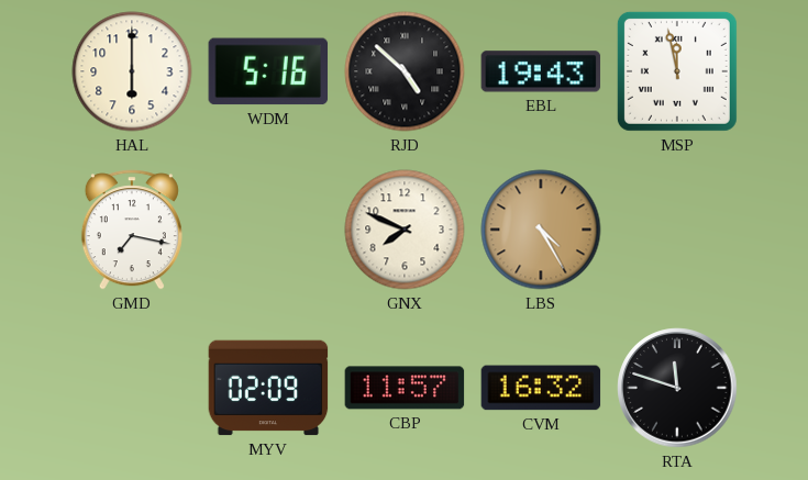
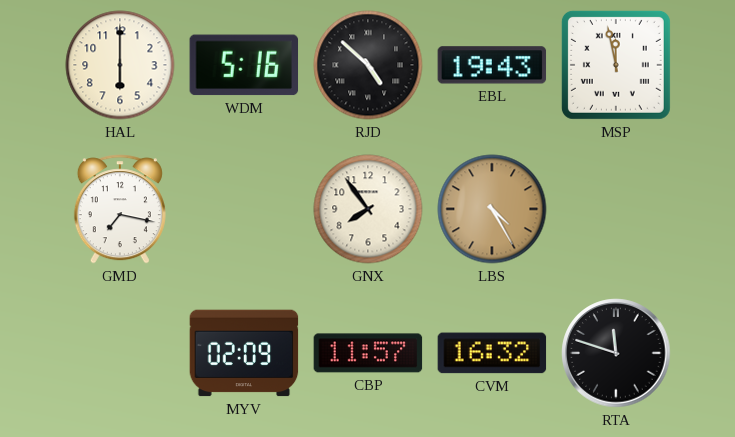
GNX: 7:49 -> 7:54
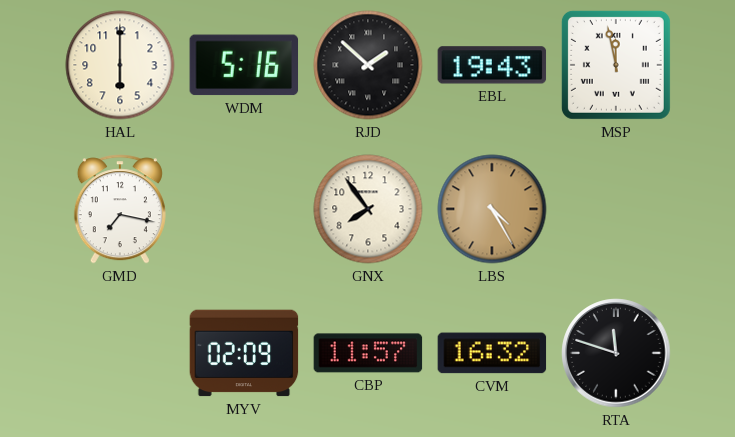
RJD: 4:52 -> 1:52
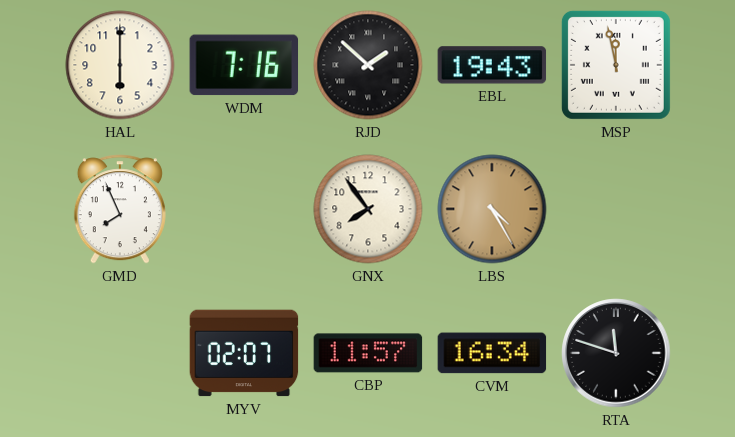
WDM: 5:16 -> 7:16
GMD: 7:17 -> 7:56
MYV: 02:09 -> 02:07
CVM: 16:32 -> 16:34
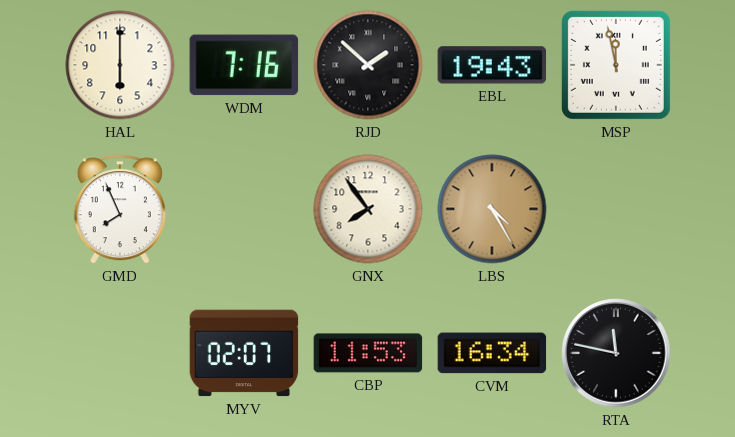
CBP: 11:57 -> 11:53
RTA: 11:48 -> 11:47
